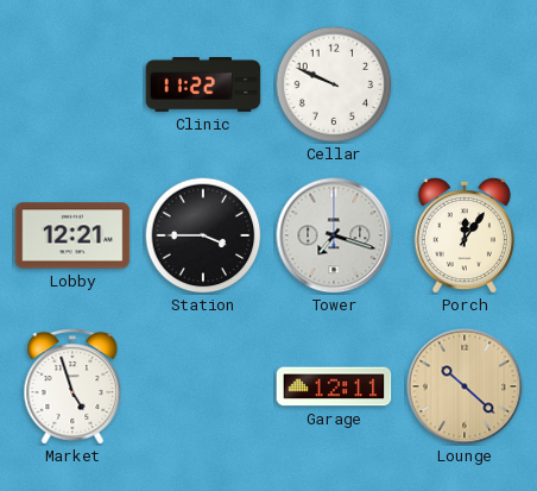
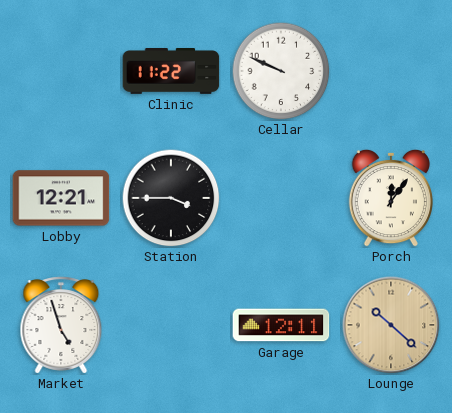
Tower: 7:18 -> none
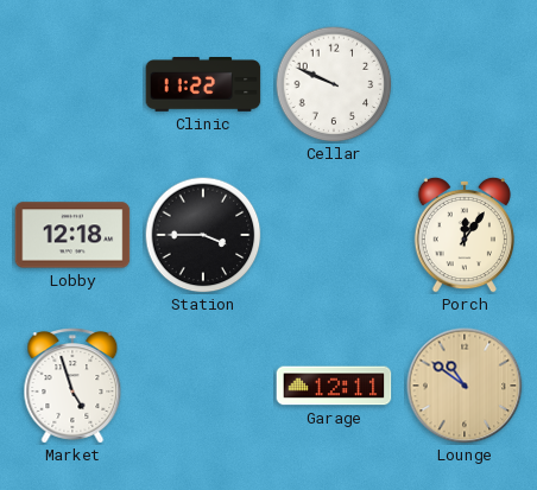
Lobby: 12:21 -> 12:18
Lounge: 10:22 -> 10:51
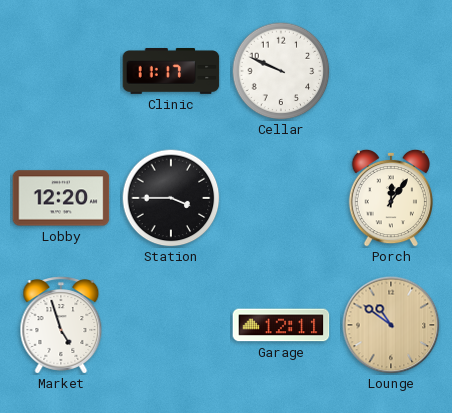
Clinic: 11:22 -> 11:17
Lobby: 12:18 -> 12:20
